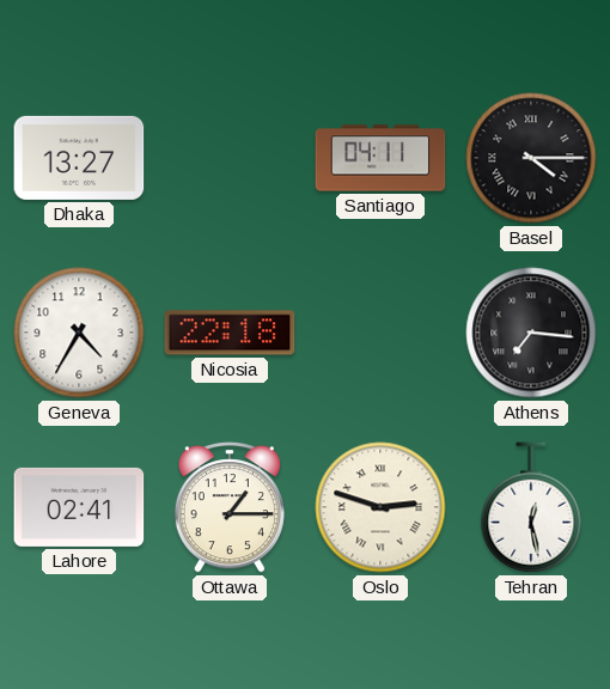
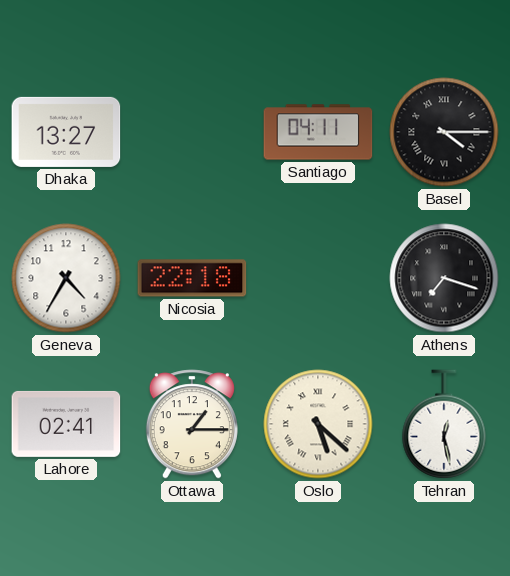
Athens: 7:16 -> 7:18
Oslo: 2:48 -> 5:22
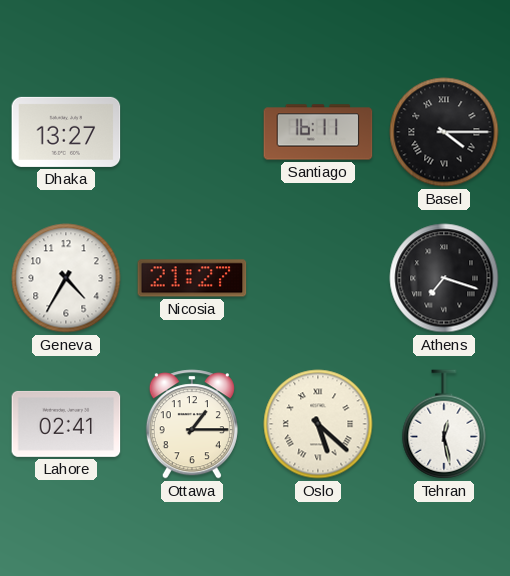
Santiago: 04:11 -> 16:11
Nicosia: 22:18 -> 21:27
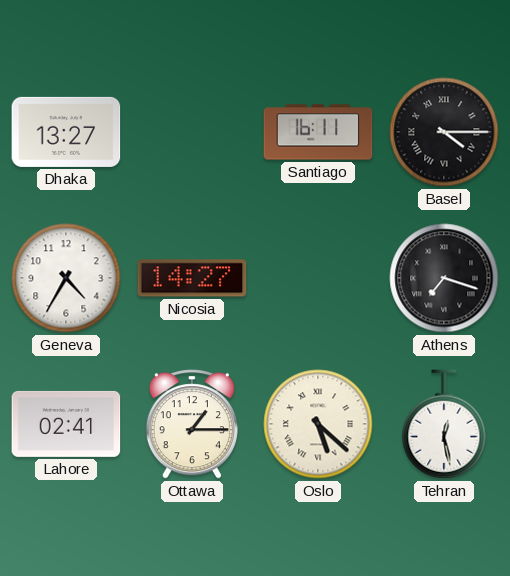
Nicosia: 21:27 -> 14:27
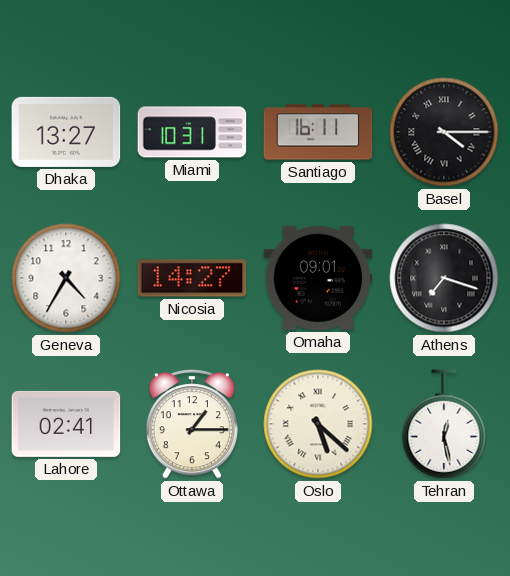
Miami: none -> 10:31
Omaha: none -> 09:01
